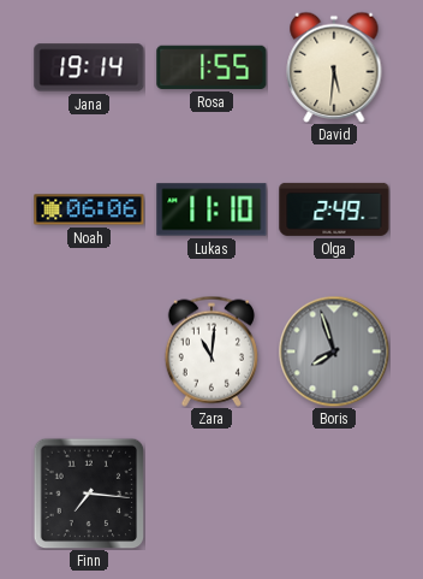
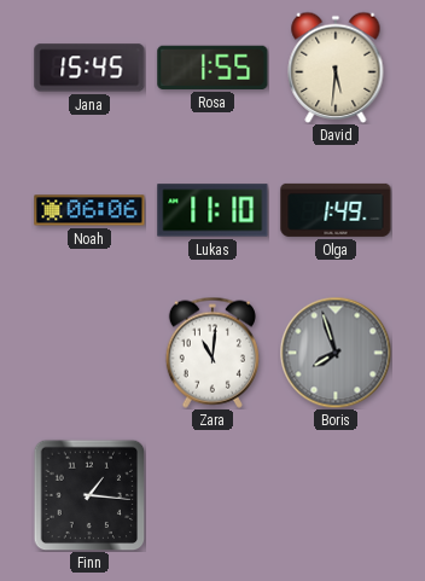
Jana: 19:14 -> 15:45
Olga: 2:49 -> 1:49
Finn: 7:16 -> 1:16
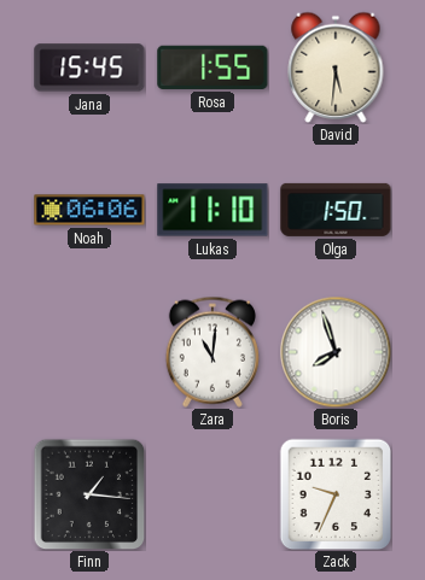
Olga: 1:49 -> 1:50
Boris dial: grey -> white
Zack: none -> 9:34
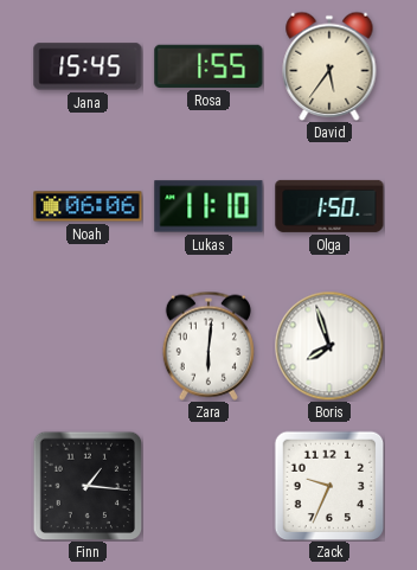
David: 5:31 -> 5:36
Zara: 11:01 -> 6:01
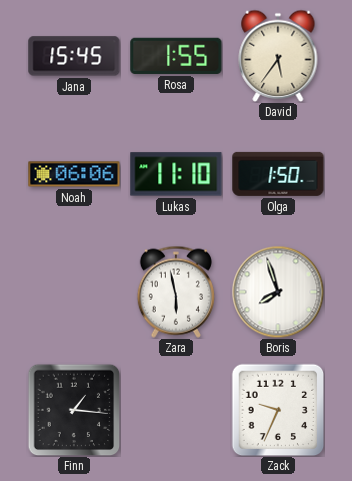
Zara: 6:01 -> 5:58
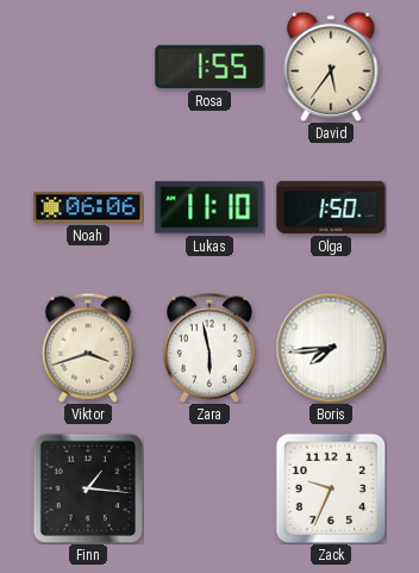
Jana: 15:45 -> none
Viktor: none -> 3:42
Boris: 7:57 -> 7:44
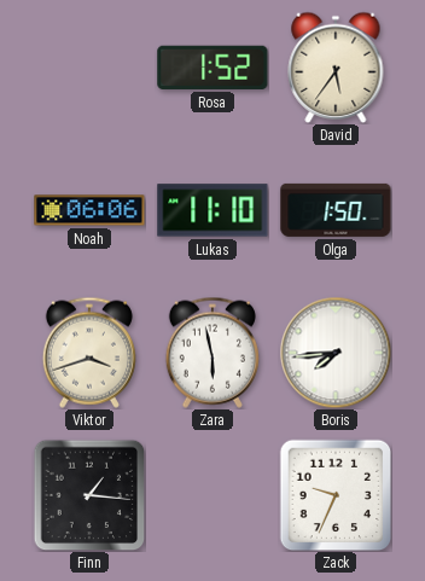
Rosa: 1:55 -> 1:52
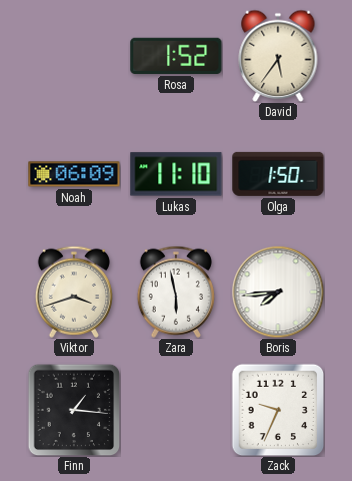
Noah: 06:06 -> 06:09
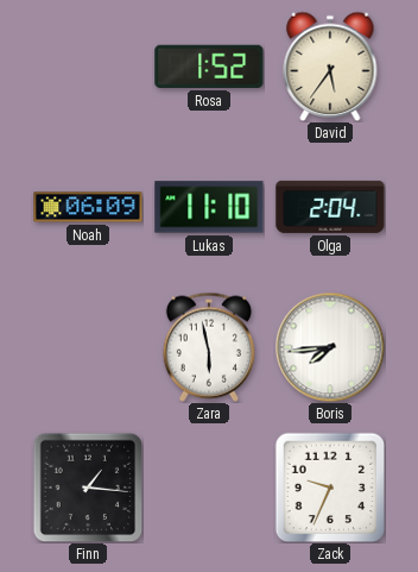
Olga: 1:50 -> 2:04
Viktor: 3:42 -> none
